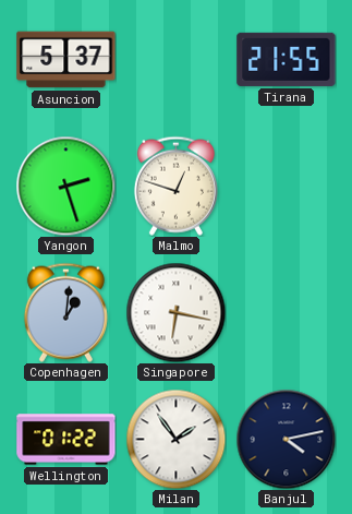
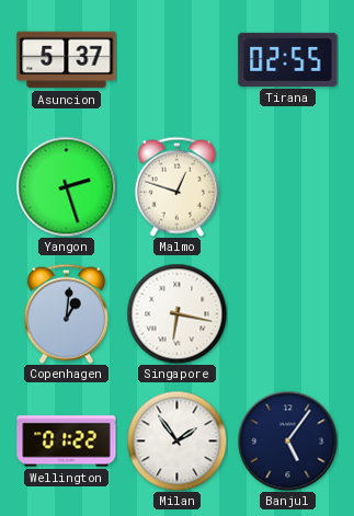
Tirana: 21:55 -> 02:55
Banjul: 4:13 -> 5:06
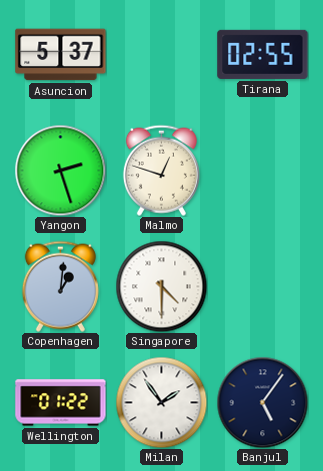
Singapore: 6:17 -> 4:30
